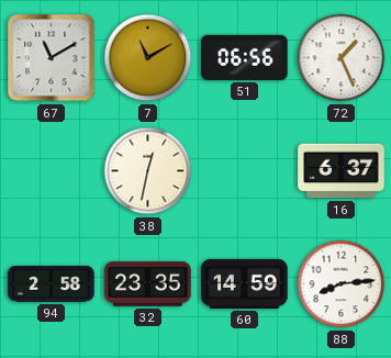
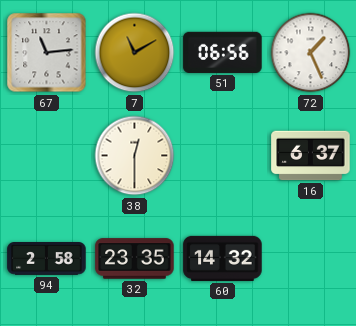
67: 11:10 -> 11:14
38: 12:32 -> 12:30
60: 14:59 -> 14:32
88: 8:14 -> none
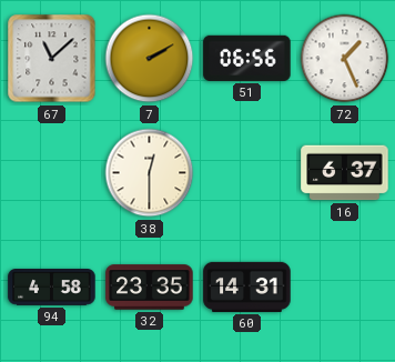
67: 11:14 -> 11:08
7: 11:10 -> 2:10
94: 2:58 -> 4:58
60: 14:32 -> 14:31
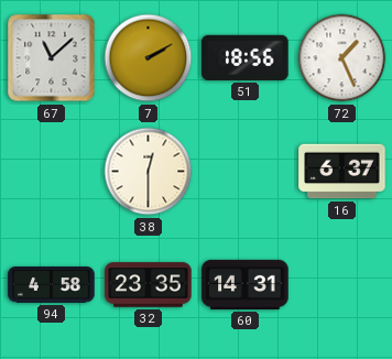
51: 06:56 -> 18:56
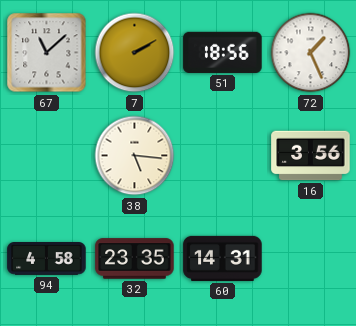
38: 12:30 -> 5:16
16: 6:37 -> 3:56
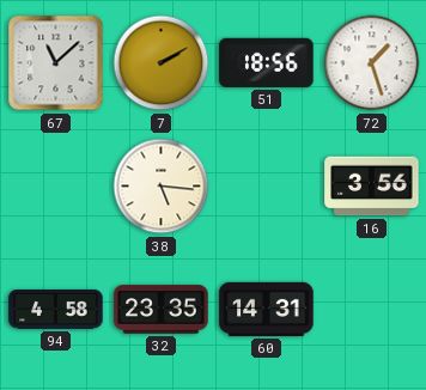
72: 1:26 -> 1:27
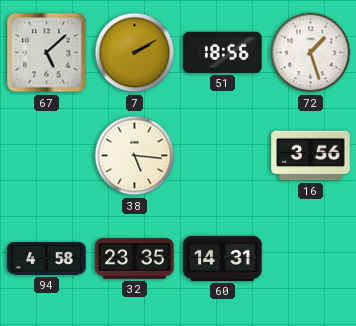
67: 11:08 -> 5:08
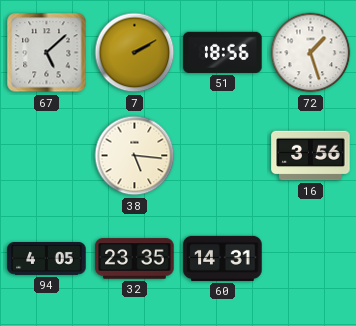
94: 4:58 -> 4:05
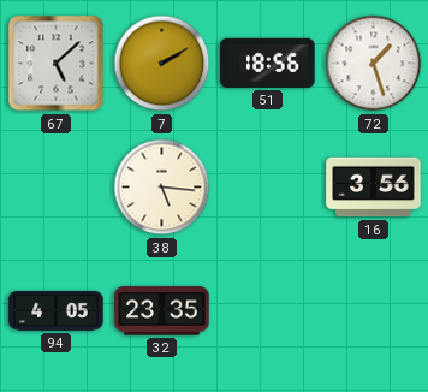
60: 14:31 -> none
